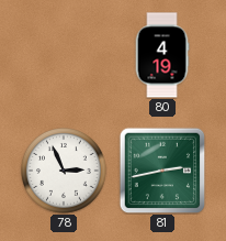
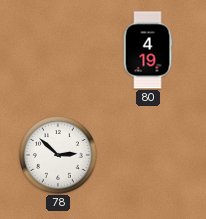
78: 2:56 -> 2:52
81: 2:43 -> none
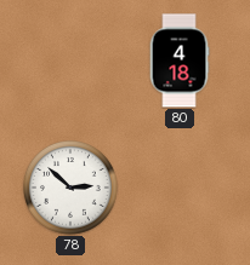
80: 4:19 -> 4:18
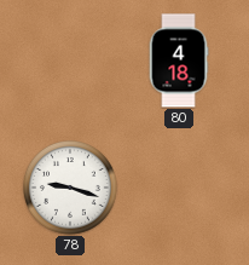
78: 2:52 -> 9:18
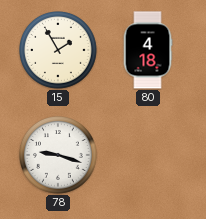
15: none -> 1:55
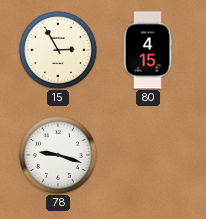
15: 1:55 -> 2:55
80: 4:18 -> 4:15
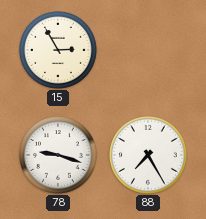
80: 4:15 -> none
88: none -> 7:25
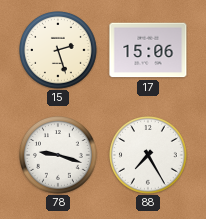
15: 2:55 -> 2:27
17: none -> 15:06
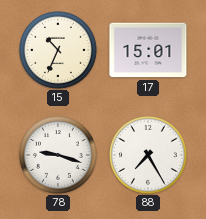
15: 2:27 -> 10:34
17: 15:06 -> 15:01
